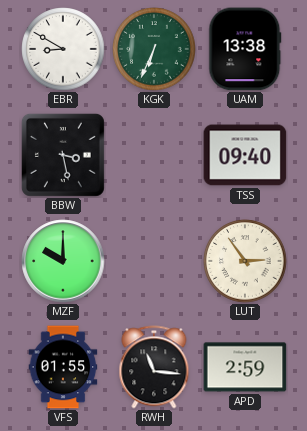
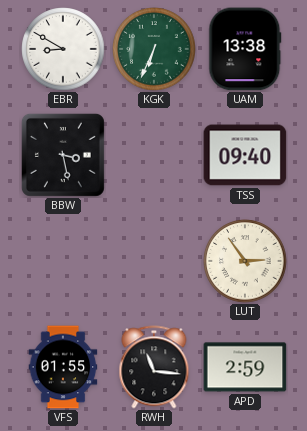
MZF: 10:00 -> none
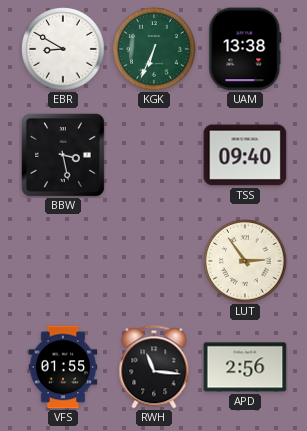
APD: 2:59 -> 2:56
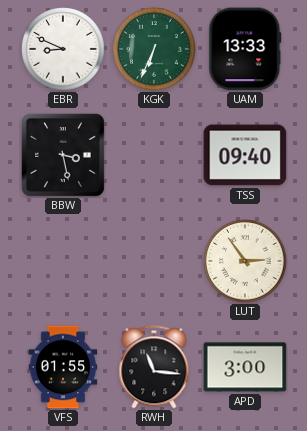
EBR: 8:50 -> 8:49
UAM: 13:38 -> 13:33
APD: 2:56 -> 3:00
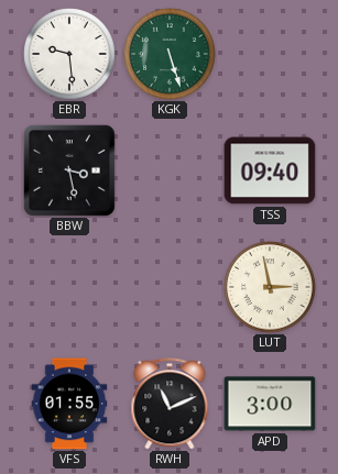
EBR: 8:49 -> 9:29
KGK: 6:34 -> 5:27
UAM: 13:33 -> none
LUT: 2:54 -> 2:58
RWH: 11:16 -> 11:11
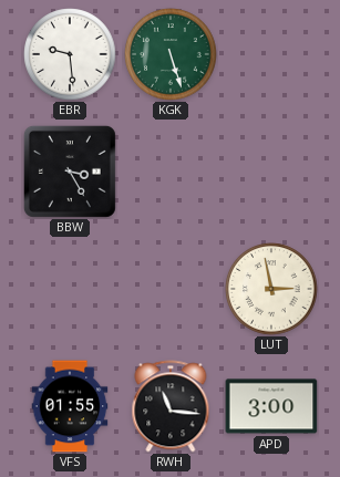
BBW: 3:28 -> 3:25
TSS: 09:40 -> none
RWH: 11:11 -> 11:16
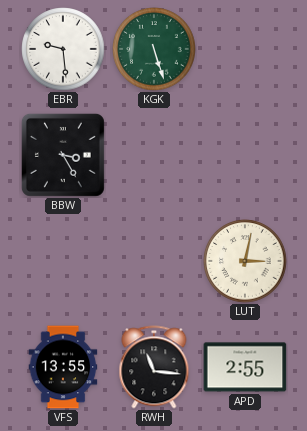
LUT: 2:58 -> 3:02
VFS: 01:55 -> 13:55
APD: 3:00 -> 2:55
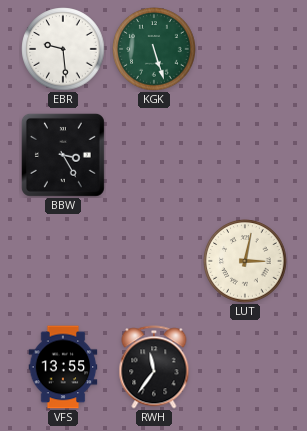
RWH: 11:16 -> 11:36
APD: 2:55 -> none
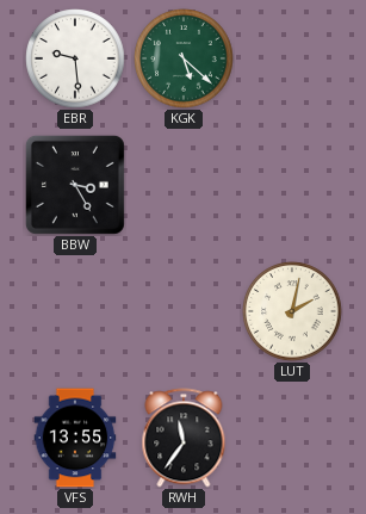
KGK: 5:27 -> 5:22
LUT: 3:02 -> 2:02
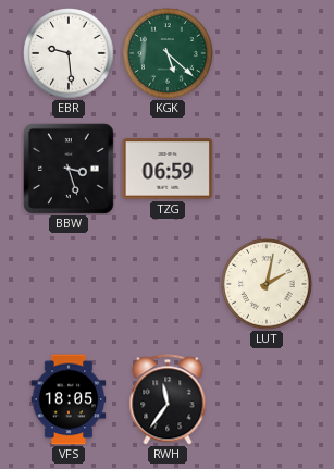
BBW: 3:25 -> 3:27
TZG: none -> 06:59
VFS: 13:55 -> 18:05
